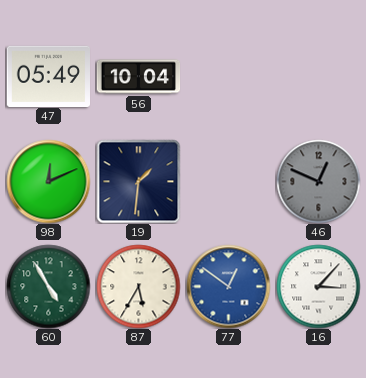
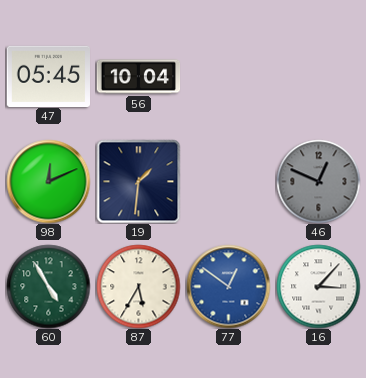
47: 05:49 -> 05:45
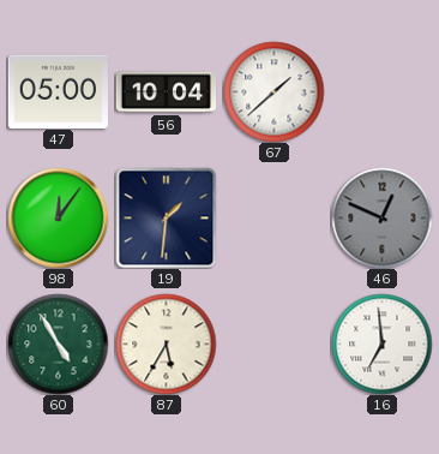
47: 05:45 -> 05:00
67: none -> 1:38
98: 12:11 -> 12:06
77: 12:51 -> none
16: 3:07 -> 6:59
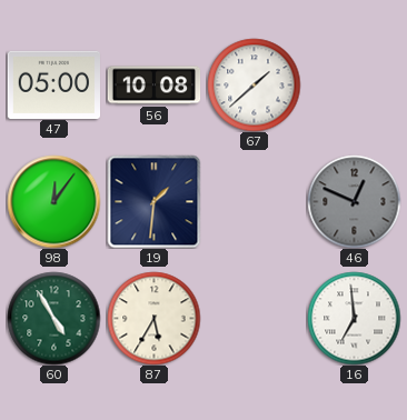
56: 10:04 -> 10:08
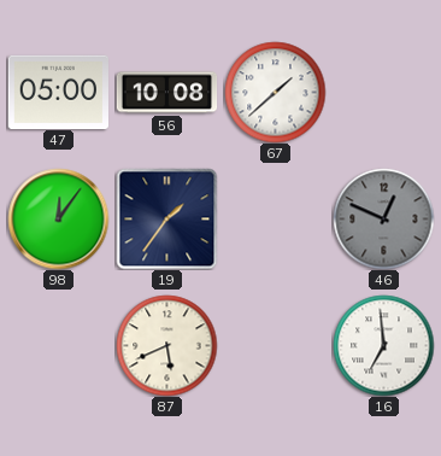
19: 1:31 -> 1:36
60: 4:55 -> none
87: 5:35 -> 5:41
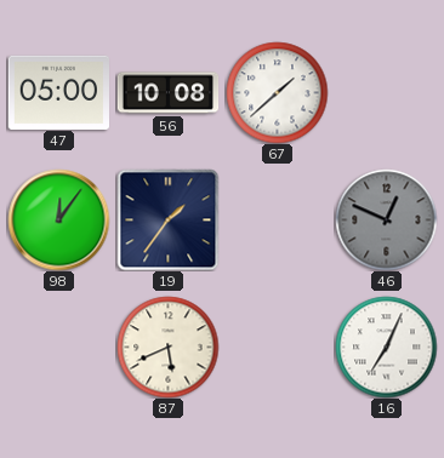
16: 6:59 -> 7:04
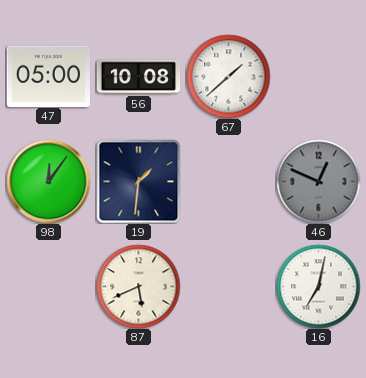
19: 1:36 -> 1:31
16: 7:04 -> 7:02
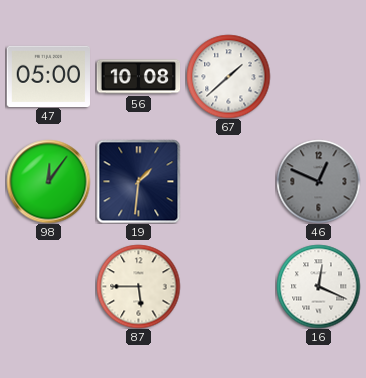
87: 5:41 -> 5:45
16: 7:02 -> 12:19
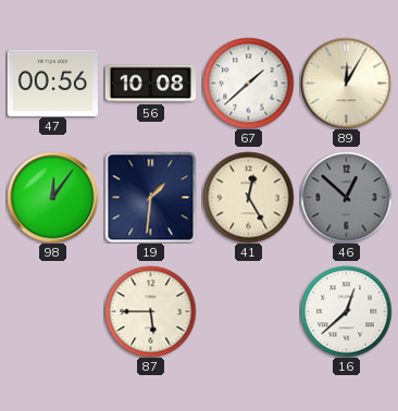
47: 05:00 -> 00:56
89: none -> 12:05
41: none -> 12:25
46: 12:49 -> 12:52
16: 12:19 -> 12:38
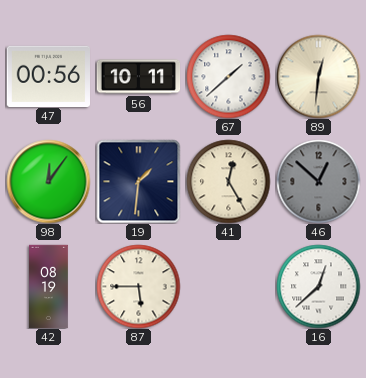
56: 10:08 -> 10:11
89: 12:05 -> 12:31
42: none -> 08:19
